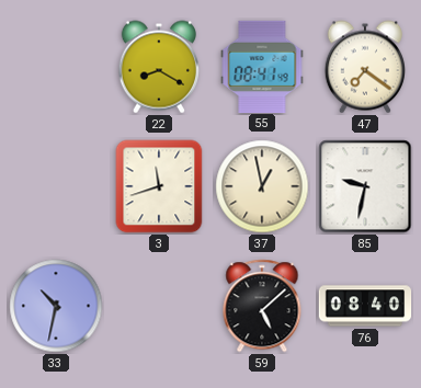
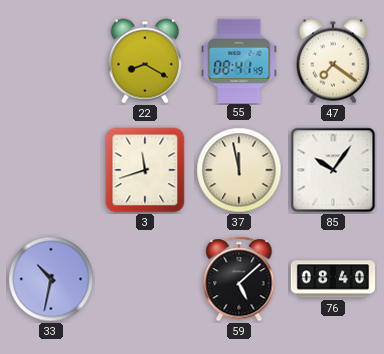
37: 12:58 -> 11:58
85: 9:32 -> 10:06
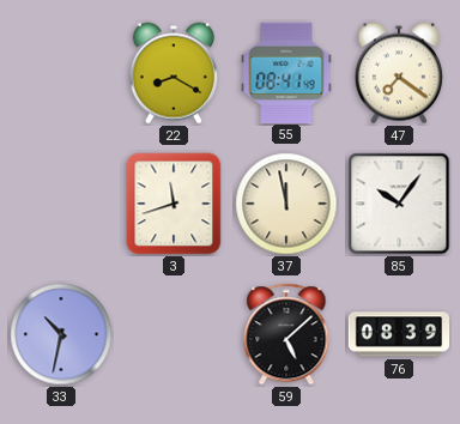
76: 08:40 -> 08:39
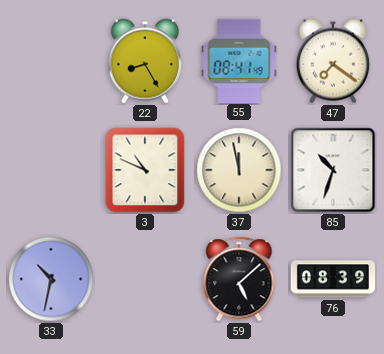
22: 8:20 -> 8:25
3: 11:42 -> 10:49
85: 10:06 -> 10:33
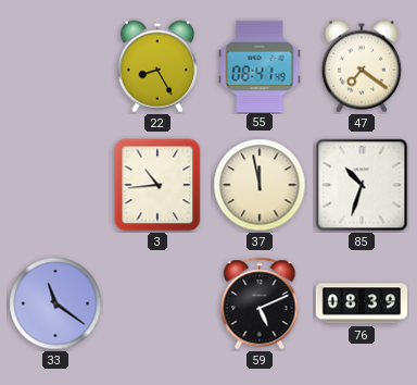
3: 10:49 -> 10:44
33: 10:32 -> 11:21
59: 5:08 -> 5:11
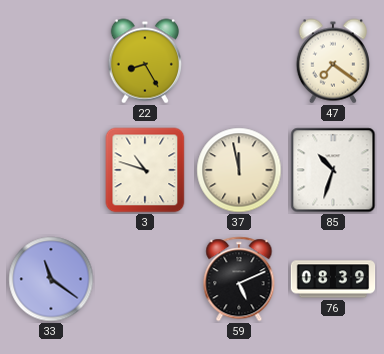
55: 08:41 -> none
3: 10:44 -> 10:48
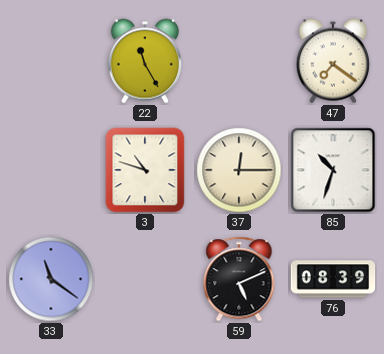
22: 8:25 -> 11:25
37: 11:58 -> 12:15
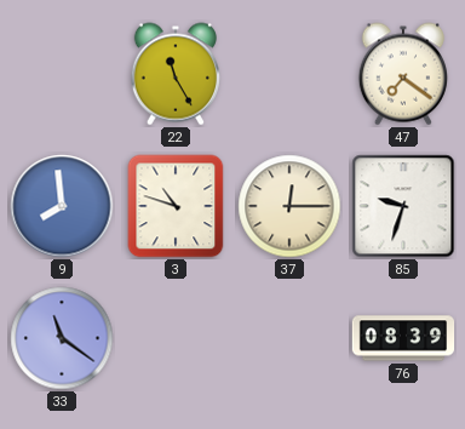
9: none -> 7:59
85: 10:33 -> 9:33
59: 5:11 -> none
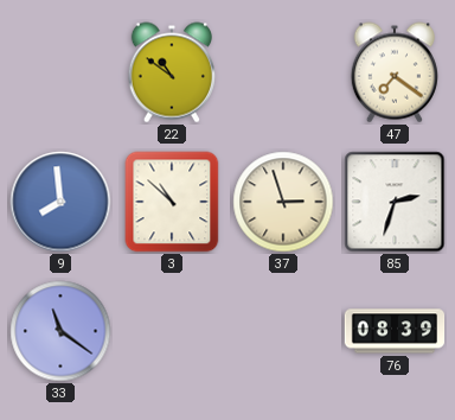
22: 11:25 -> 10:51
3: 10:48 -> 10:52
37: 12:15 -> 2:57
85: 9:33 -> 2:33
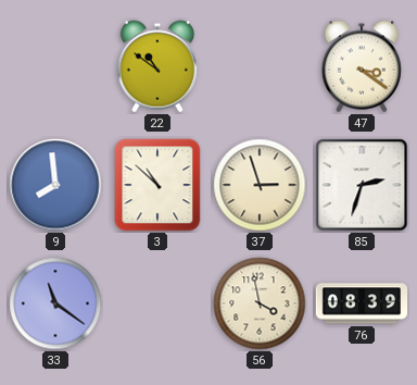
47: 7:21 -> 3:21
56: none -> 3:58
